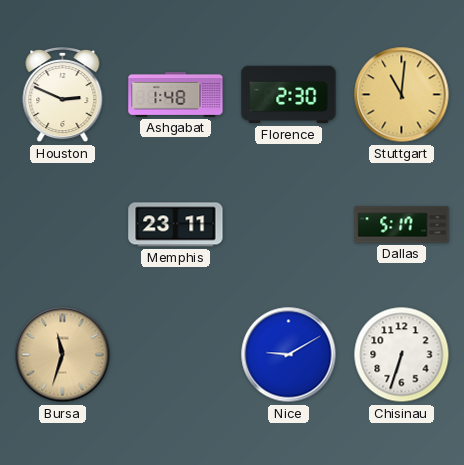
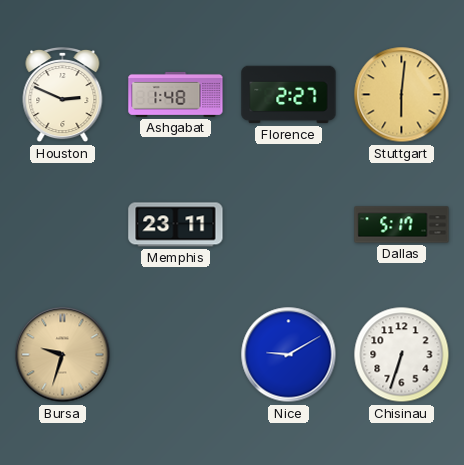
Florence: 2:30 -> 2:27
Stuttgart: 11:01 -> 6:01
Bursa: 11:33 -> 9:33
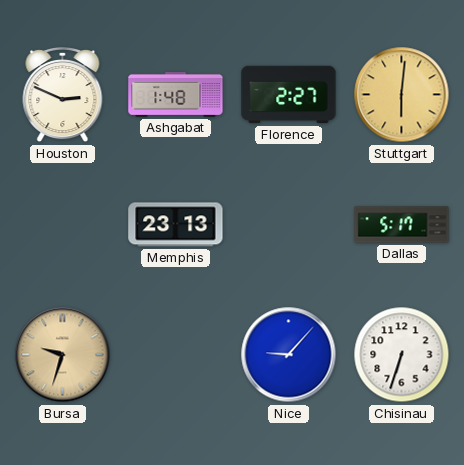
Memphis: 23:11 -> 23:13
Nice: 9:10 -> 9:07
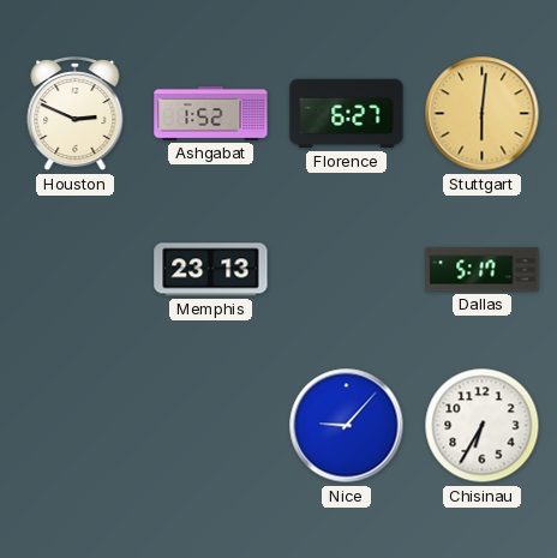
Ashgabat: 1:48 -> 1:52
Florence: 2:27 -> 6:27
Bursa: 9:33 -> none
Chisinau: 6:33 -> 6:35
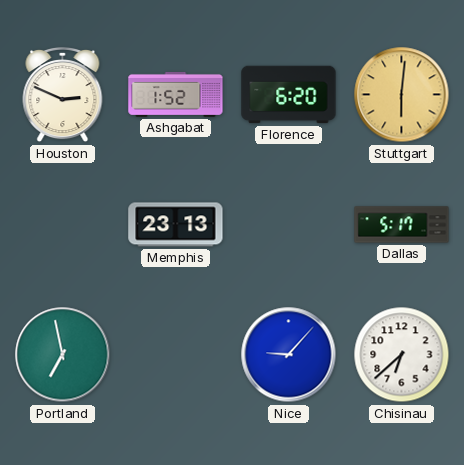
Florence: 6:27 -> 6:20
Portland: none -> 6:58
Chisinau: 6:35 -> 6:38
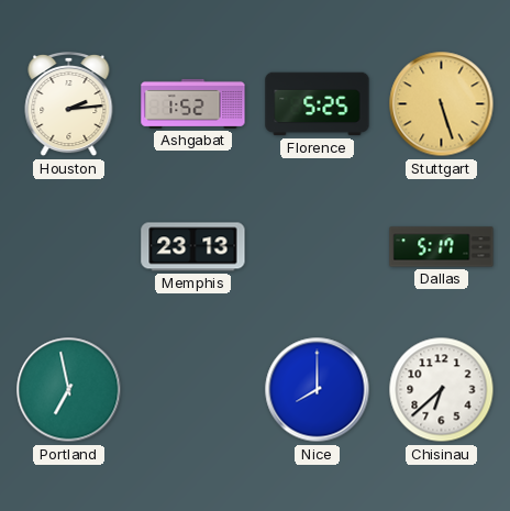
Houston: 2:49 -> 2:14
Florence: 6:20 -> 5:25
Stuttgart: 6:01 -> 5:27
Nice: 9:07 -> 8:00
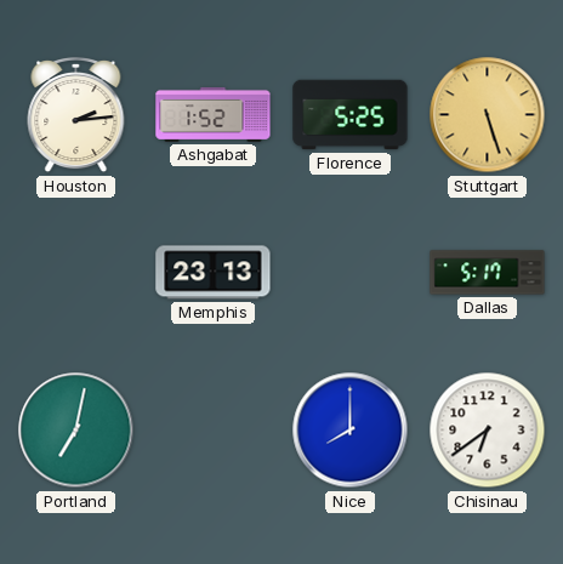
Portland: 6:58 -> 7:02
Chisinau: 6:38 -> 6:39
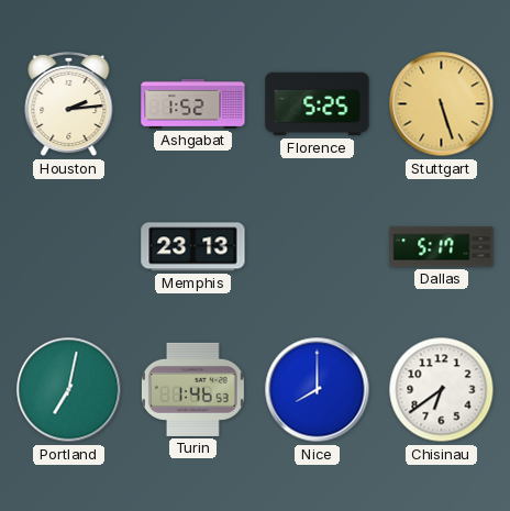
Turin: none -> 1:46
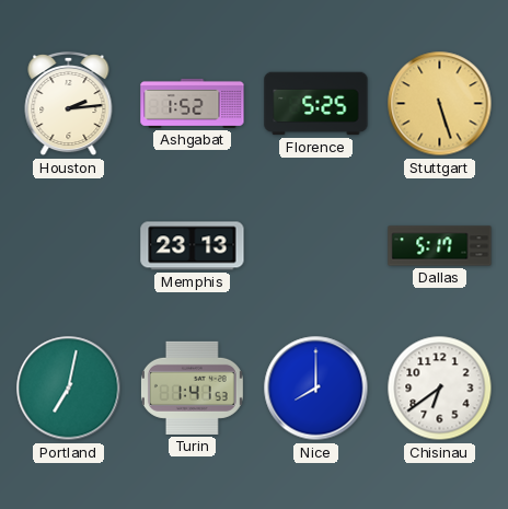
Turin: 1:46 -> 1:41
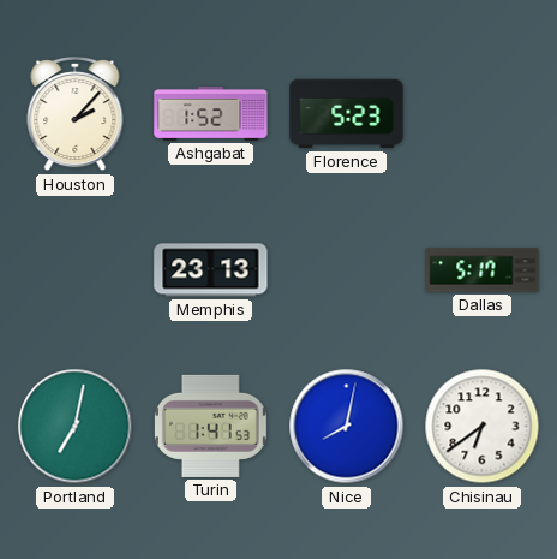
Houston: 2:14 -> 2:07
Florence: 5:25 -> 5:23
Stuttgart: 5:27 -> none
Nice: 8:00 -> 8:02
